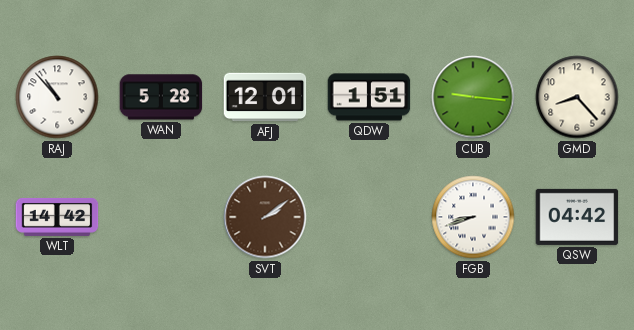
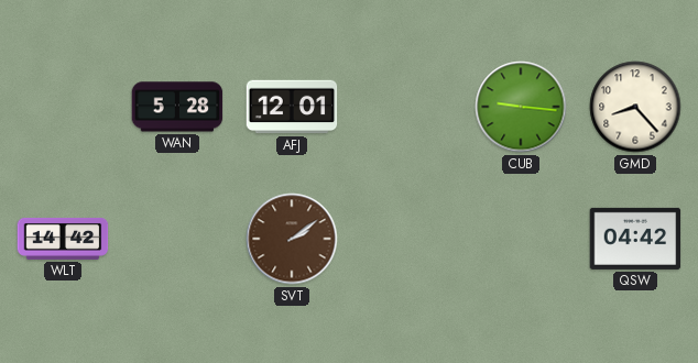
RAJ: 10:53 -> none
QDW: 1:51 -> none
FGB: 8:42 -> none
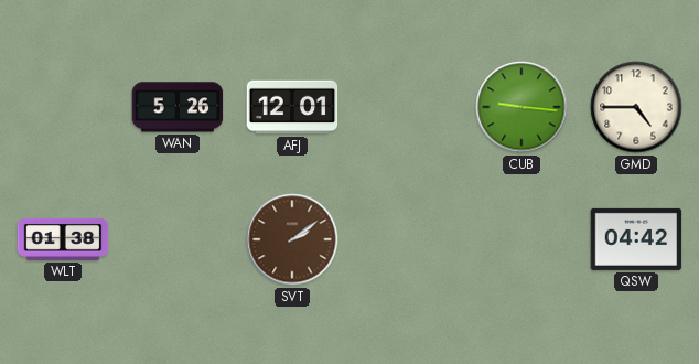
WAN: 5:28 -> 5:26
GMD: 8:23 -> 4:45
WLT: 14:42 -> 01:38
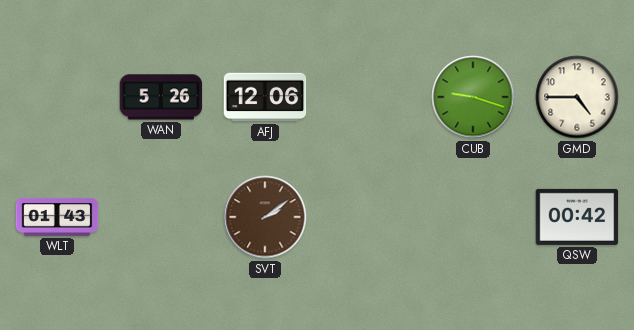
AFJ: 12:01 -> 12:06
CUB: 9:16 -> 9:18
WLT: 01:38 -> 01:43
QSW: 04:42 -> 00:42
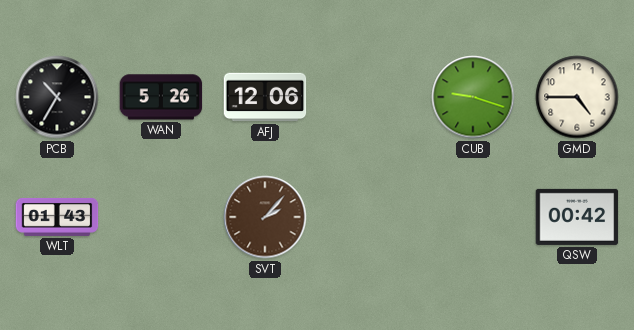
PCB: none -> 10:35
SVT: 2:09 -> 2:07
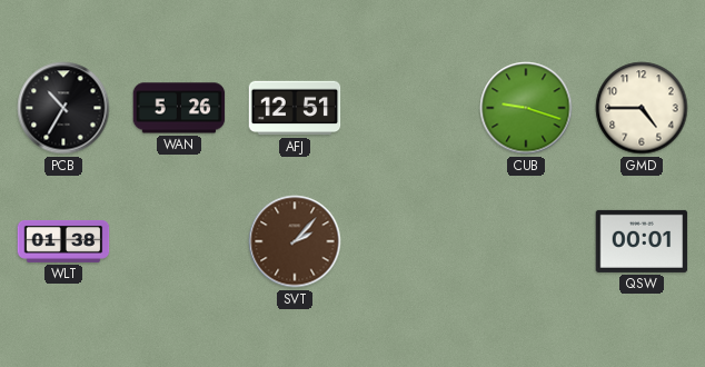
AFJ: 12:06 -> 12:51
WLT: 01:43 -> 01:38
QSW: 00:42 -> 00:01
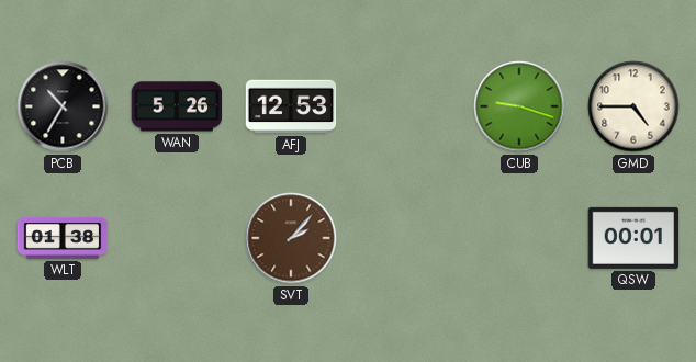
AFJ: 12:51 -> 12:53
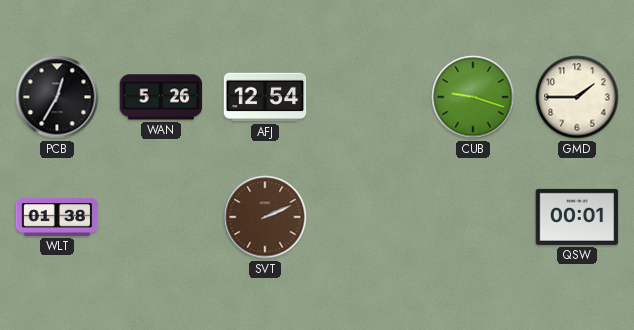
PCB: 10:35 -> 12:35
AFJ: 12:53 -> 12:54
GMD: 4:45 -> 1:45
SVT: 2:07 -> 2:11
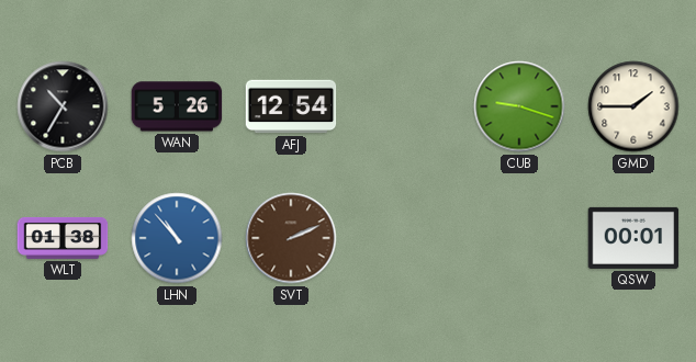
PCB: 12:35 -> 10:35
LHN: none -> 10:53
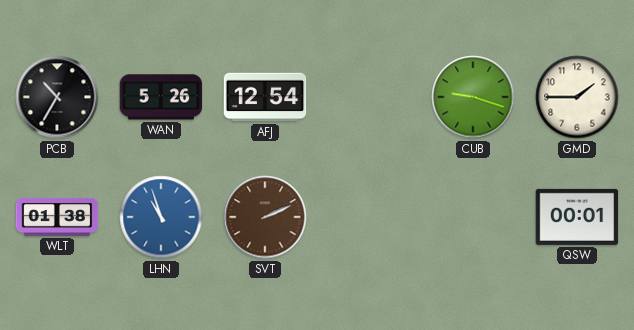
LHN: 10:53 -> 10:57
